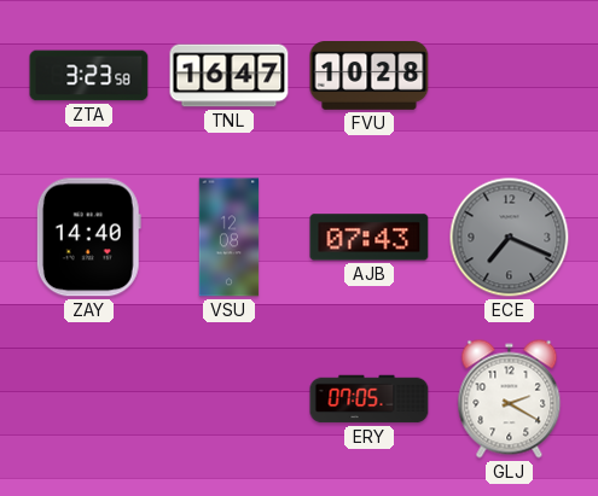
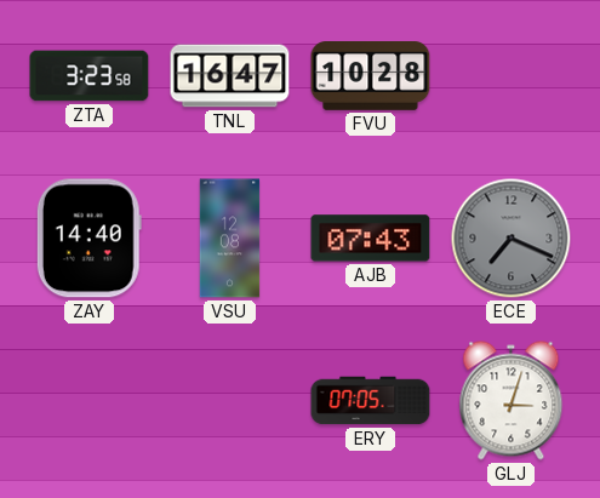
GLJ: 2:20 -> 3:03
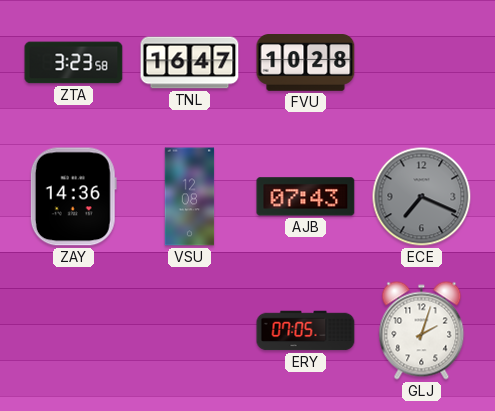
ZAY: 14:40 -> 14:36
GLJ: 3:03 -> 2:03
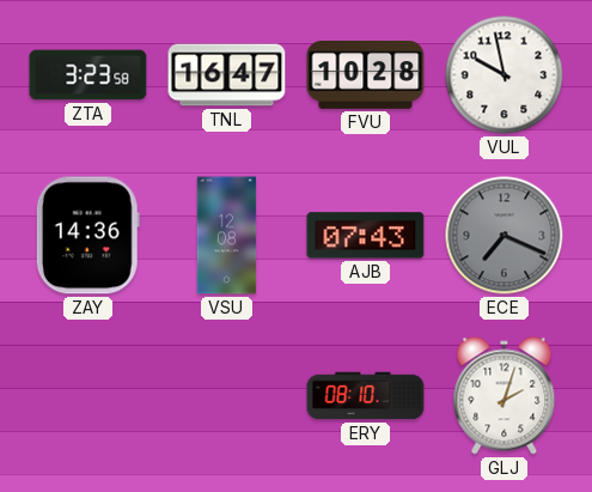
VUL: none -> 9:58
ERY: 07:05 -> 08:10
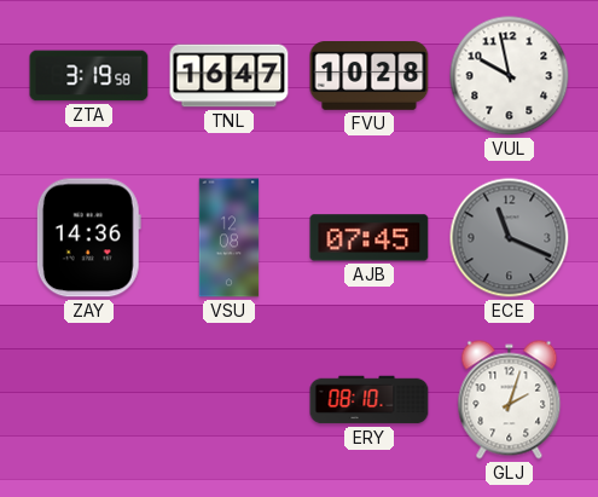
ZTA: 3:23 -> 3:19
AJB: 07:43 -> 07:45
ECE: 7:19 -> 11:19
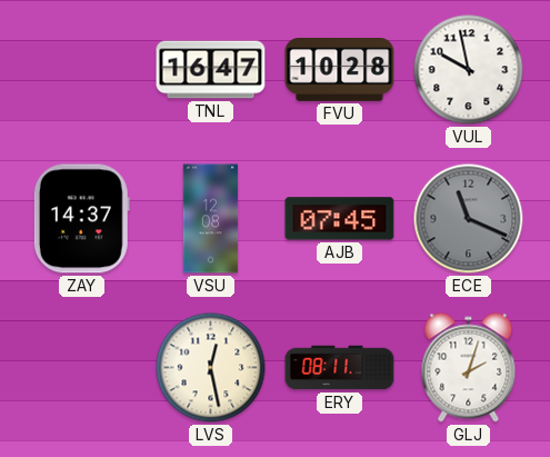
ZTA: 3:19 -> none
ZAY: 14:36 -> 14:37
LVS: none -> 12:28
ERY: 08:10 -> 08:11
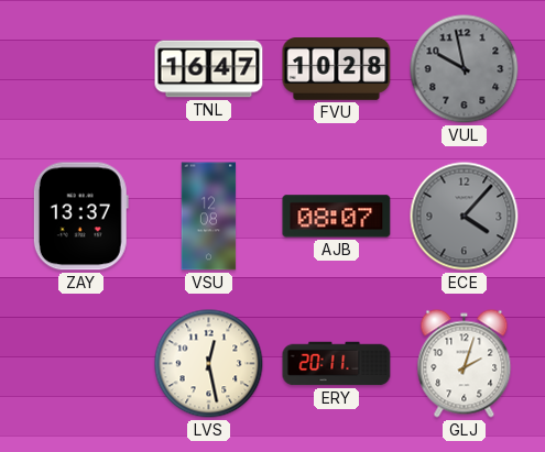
VUL dial: white -> grey
ZAY: 14:37 -> 13:37
AJB: 07:45 -> 08:07
ECE: 11:19 -> 4:07
ERY: 08:11 -> 20:11
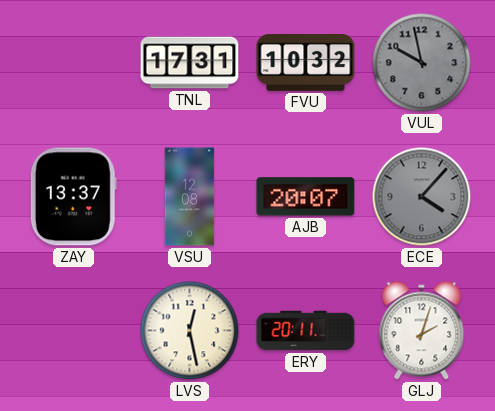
TNL: 16:47 -> 17:31
FVU: 10:28 -> 10:32
AJB: 08:07 -> 20:07
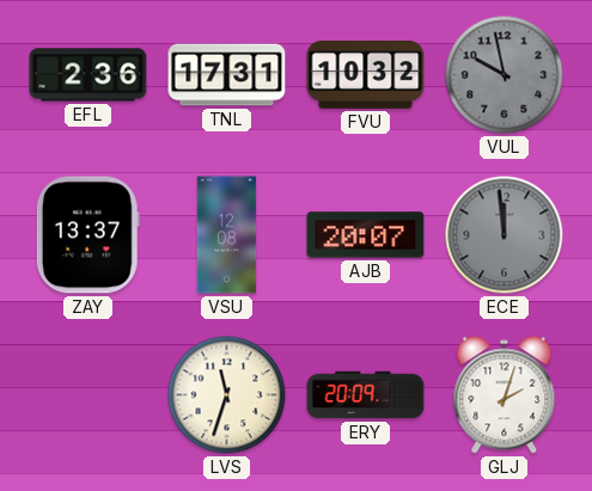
EFL: none -> 2:36
ECE: 4:07 -> 11:59
LVS: 12:28 -> 11:33
ERY: 20:11 -> 20:09
